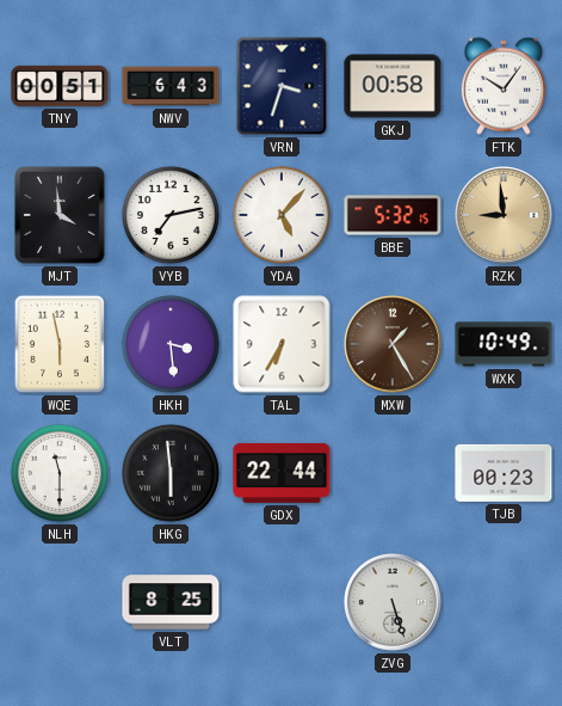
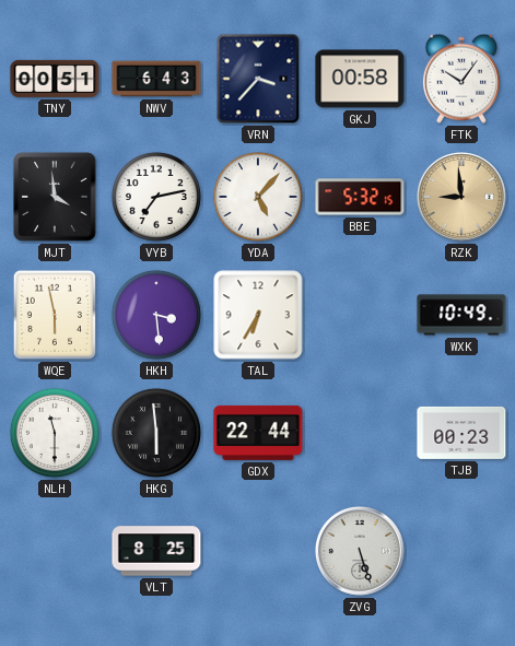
VRN: 3:33 -> 3:37
MXW: 1:25 -> none
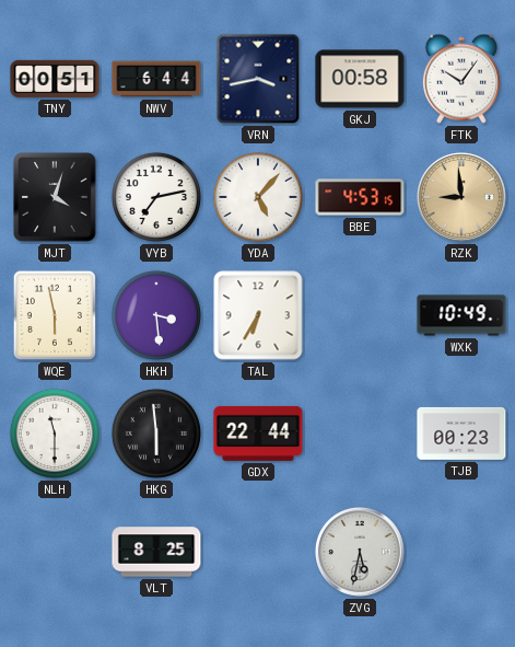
NWV: 6:43 -> 6:44
VRN: 3:37 -> 3:43
MJT: 3:59 -> 4:03
BBE: 5:32 -> 4:53
ZVG: 5:27 -> 5:32
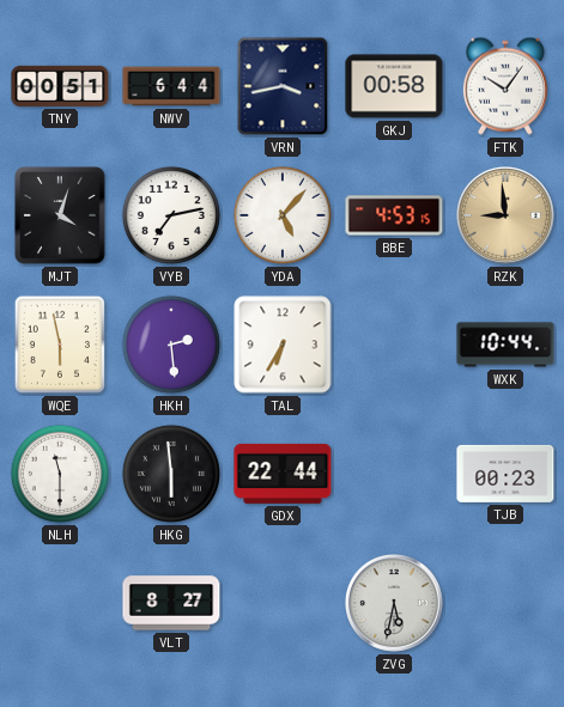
HKH: 3:29 -> 2:29
WXK: 10:49 -> 10:44
VLT: 8:25 -> 8:27
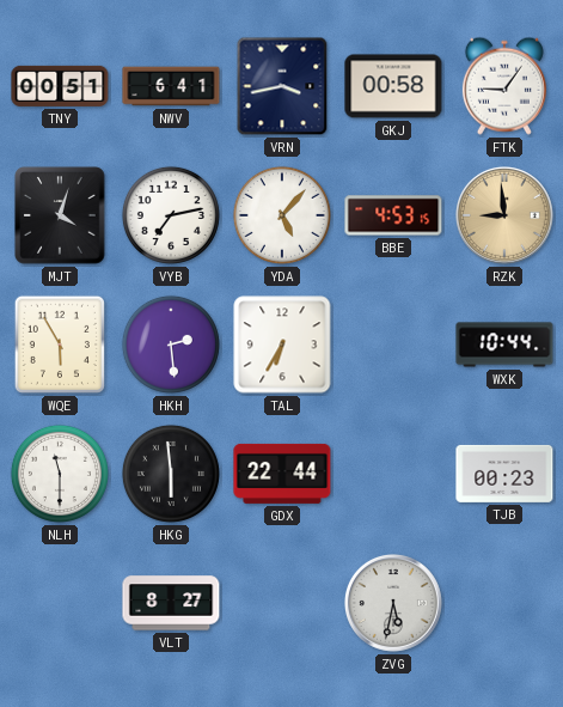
NWV: 6:44 -> 6:41
FTK: 10:06 -> 9:06
WQE: 5:58 -> 5:55
